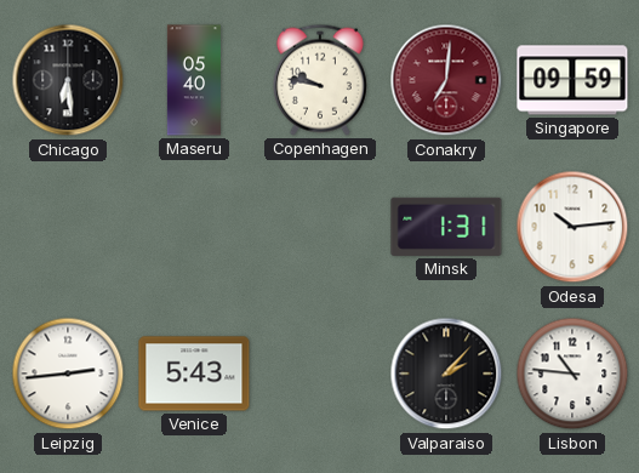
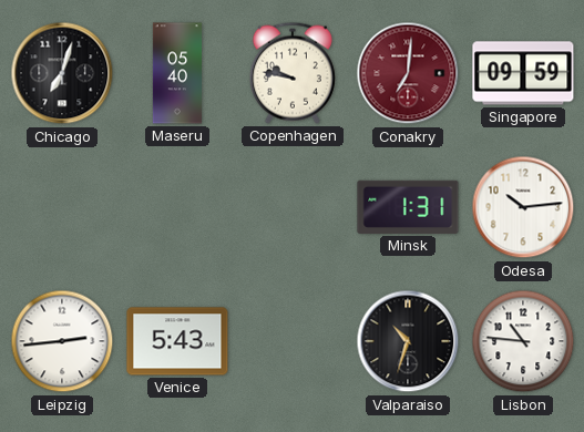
Chicago: 6:29 -> 7:03
Valparaiso: 2:07 -> 10:33
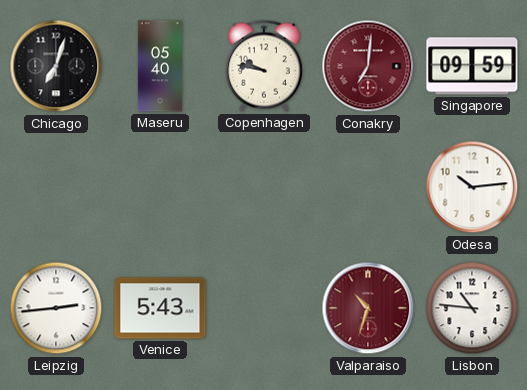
Minsk: 1:31 -> none
Valparaiso dial: black -> burgundy
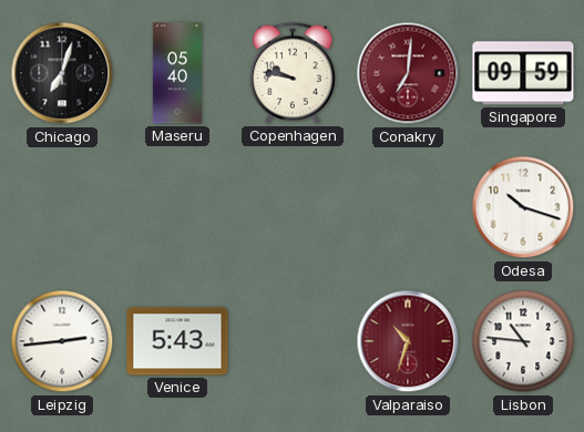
Odesa: 10:14 -> 10:18
